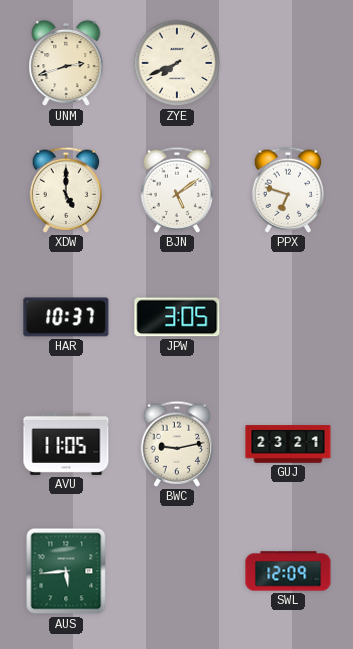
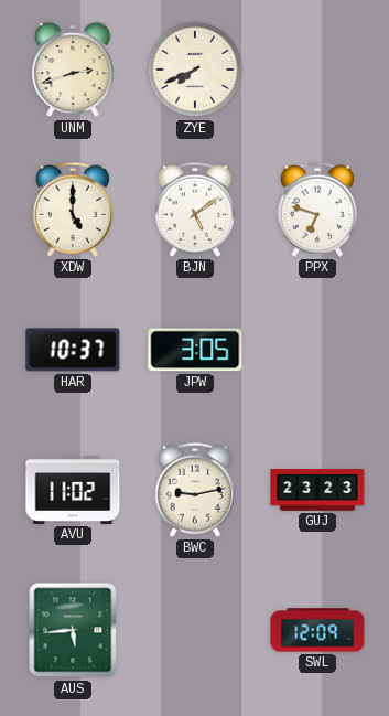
AVU: 11:05 -> 11:02
GUJ: 23:21 -> 23:23
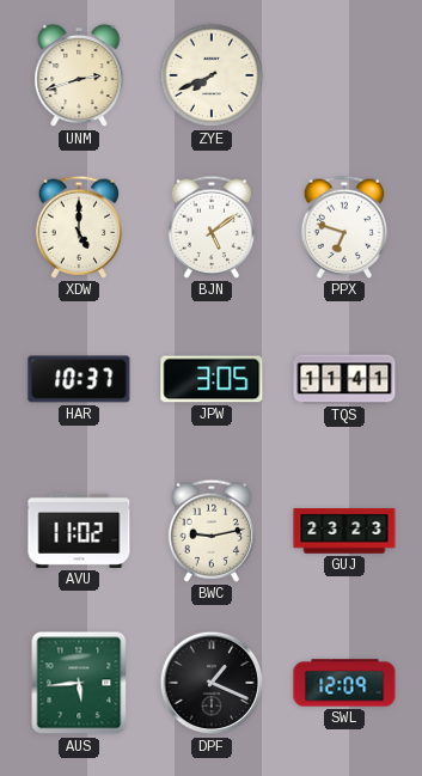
TQS: none -> 11:41
DPF: none -> 1:19
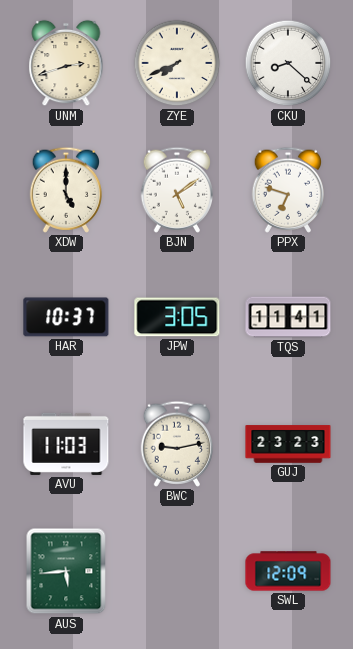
CKU: none -> 8:22
AVU: 11:02 -> 11:03
DPF: 1:19 -> none
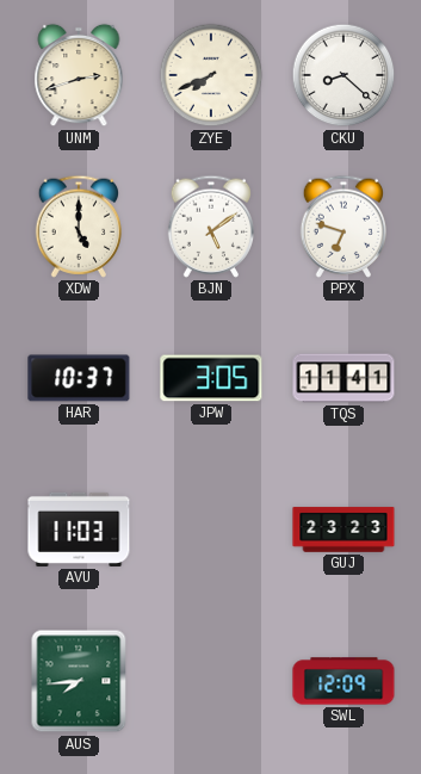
BWC: 9:13 -> none
AUS: 5:44 -> 7:44
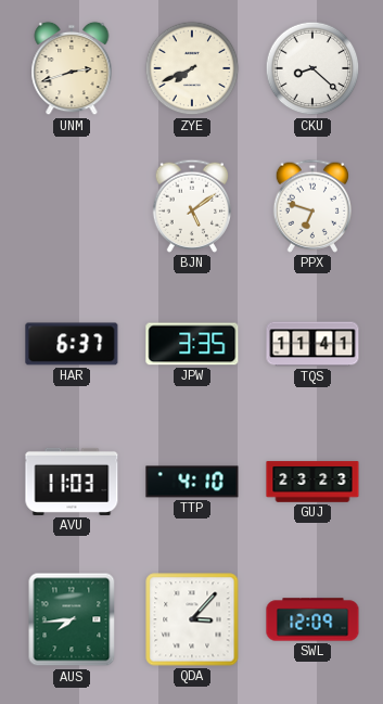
XDW: 5:00 -> none
HAR: 10:37 -> 6:37
JPW: 3:05 -> 3:35
TTP: none -> 4:10
QDA: none -> 3:07
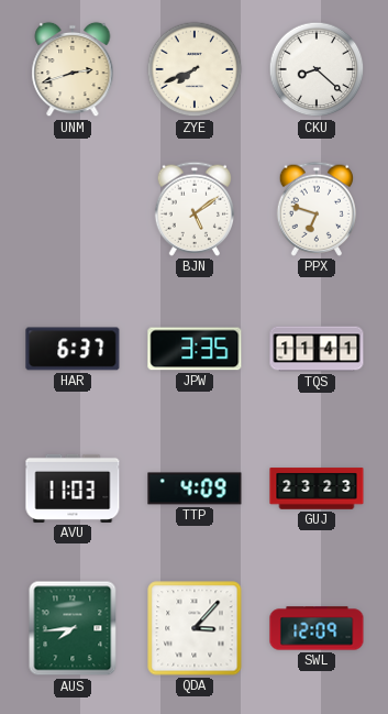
TTP: 4:10 -> 4:09
